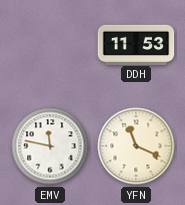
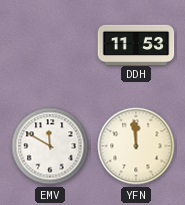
EMV: 11:47 -> 11:50
YFN: 11:19 -> 11:59
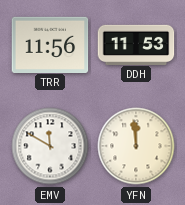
TRR: none -> 11:56
